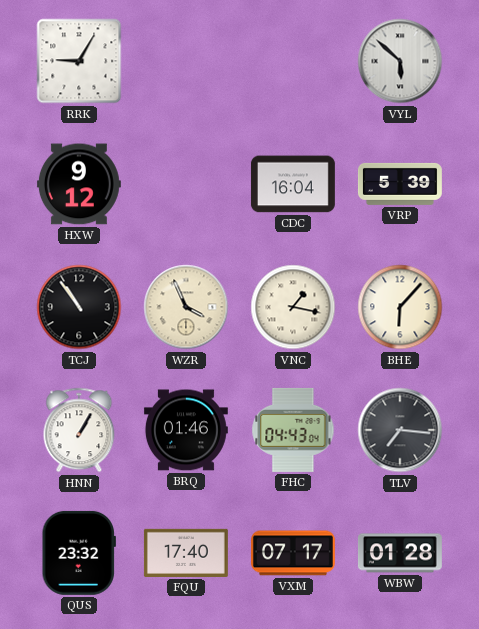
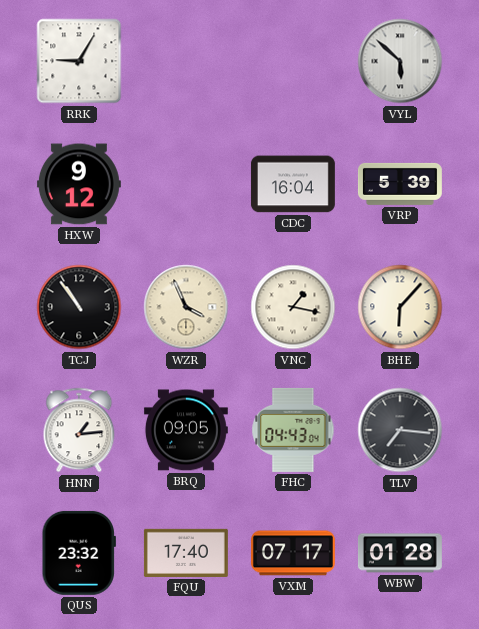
HNN: 1:05 -> 1:14
BRQ: 01:46 -> 09:05
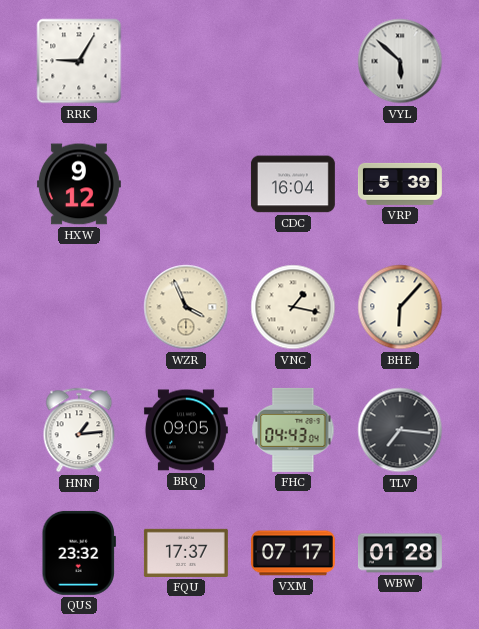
TCJ: 10:54 -> none
FQU: 17:40 -> 17:37
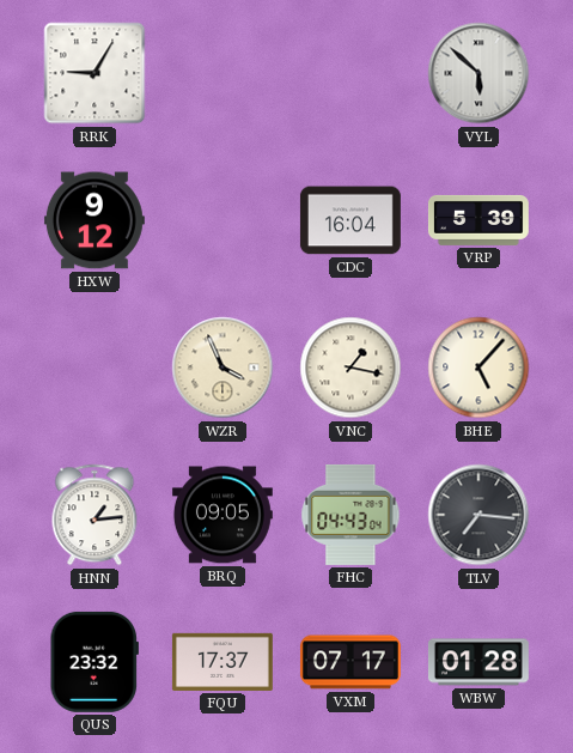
BHE: 6:07 -> 5:07
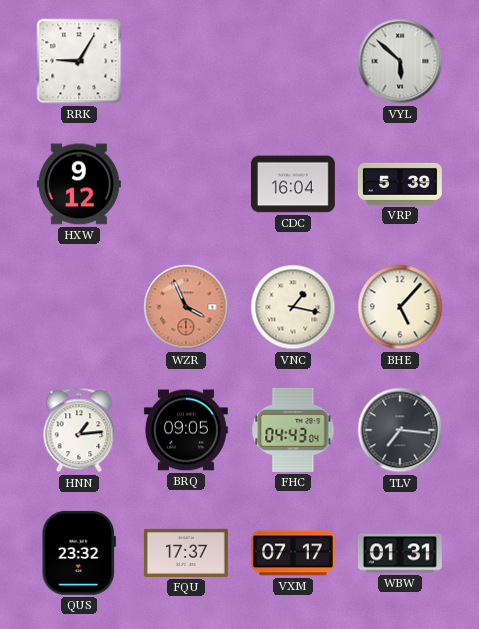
WZR dial: cream -> salmon
WBW: 01:28 -> 01:31
